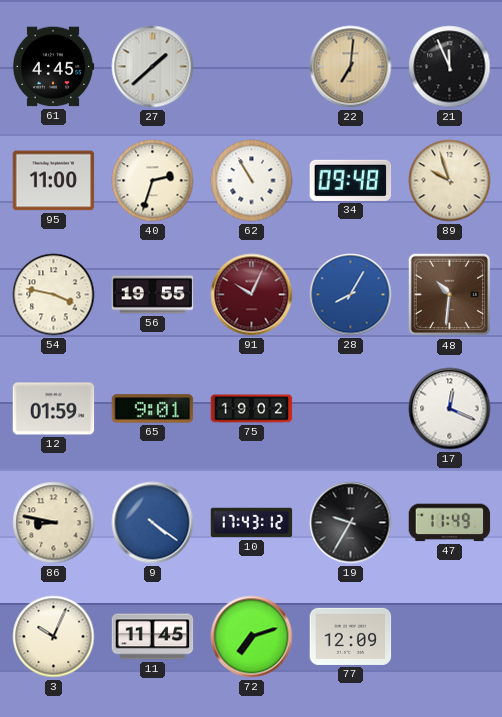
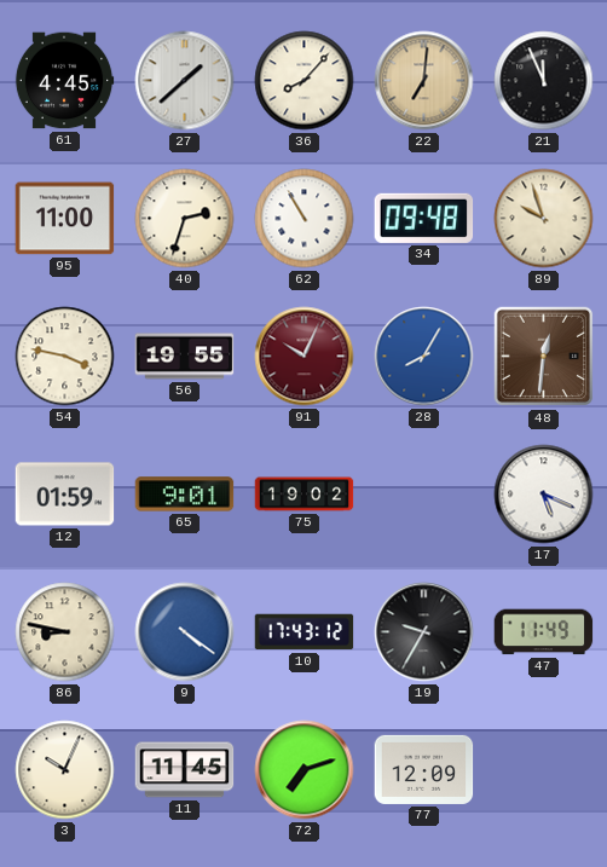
36: none -> 8:07
48: 10:31 -> 12:31
17: 12:19 -> 5:19
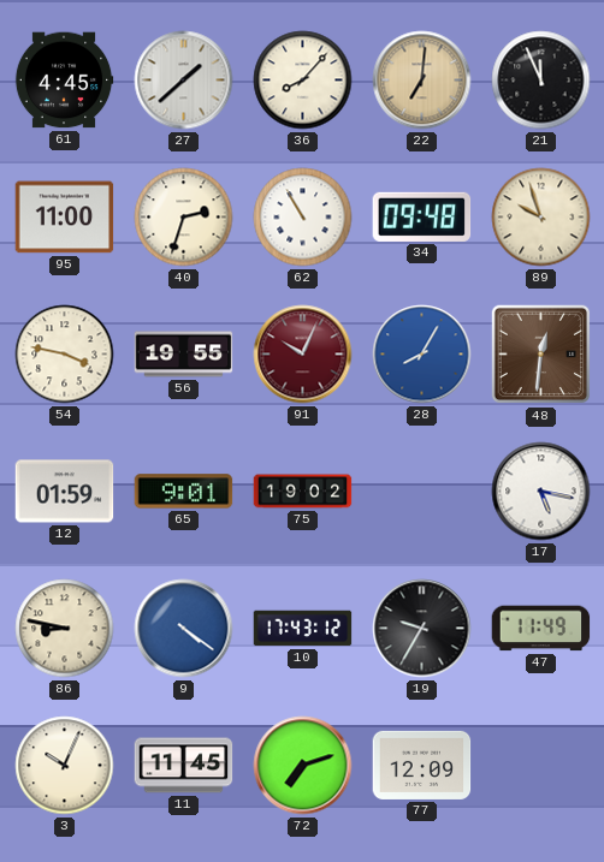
17: 5:19 -> 5:17
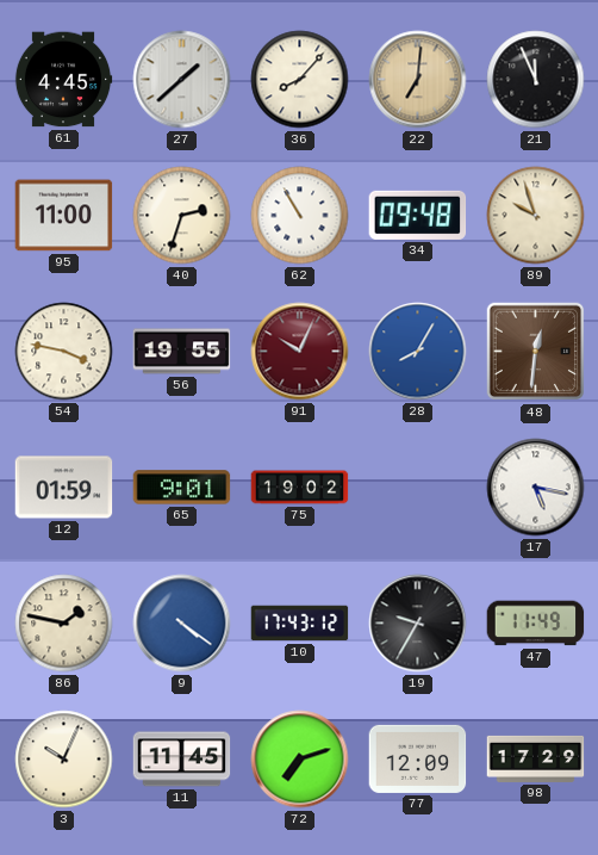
86: 8:47 -> 1:47
98: none -> 17:29
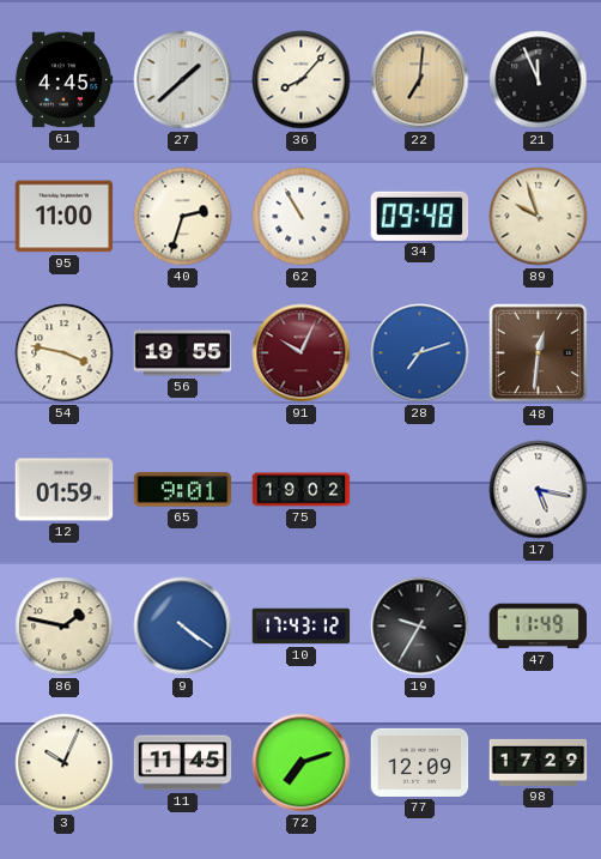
28: 8:05 -> 7:12
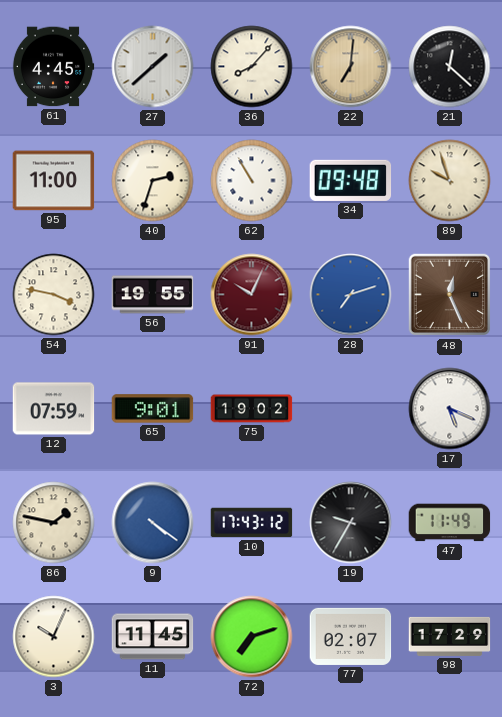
21: 11:56 -> 12:22
48: 12:31 -> 12:26
12: 01:59 -> 07:59
17: 5:17 -> 5:19
77: 12:09 -> 02:07
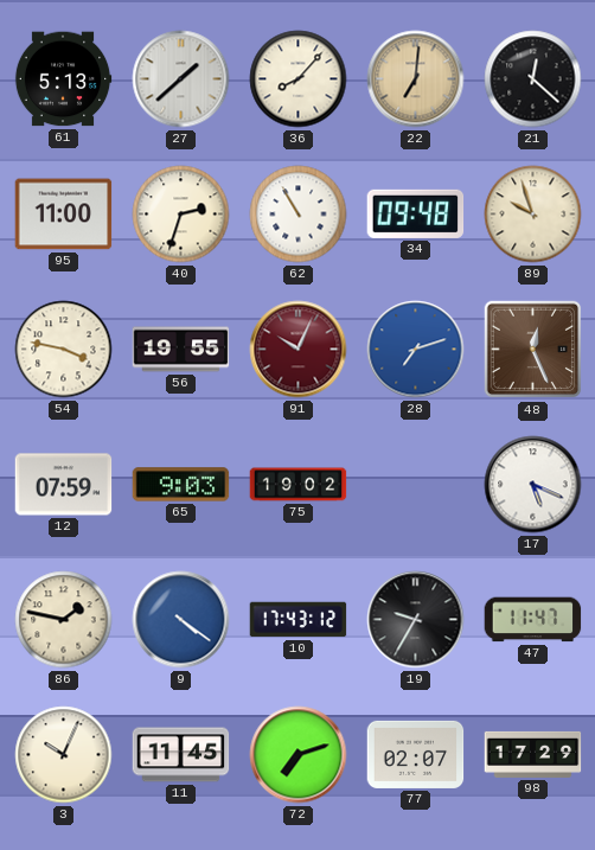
61: 4:45 -> 5:13
65: 9:01 -> 9:03
47: 11:49 -> 11:47
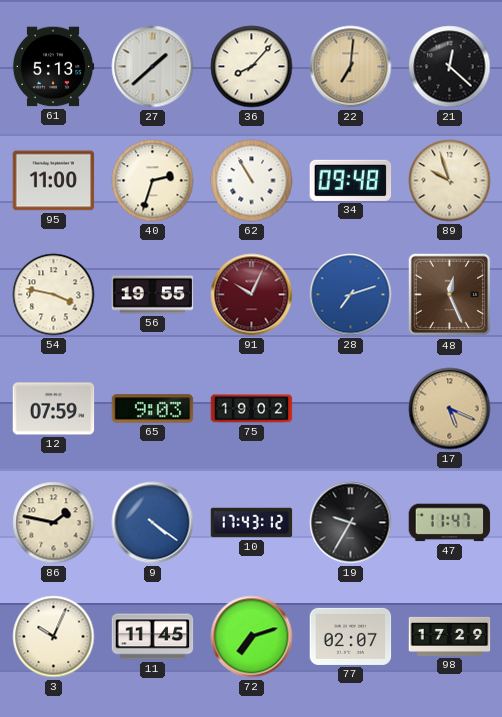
17 dial: white -> champagne
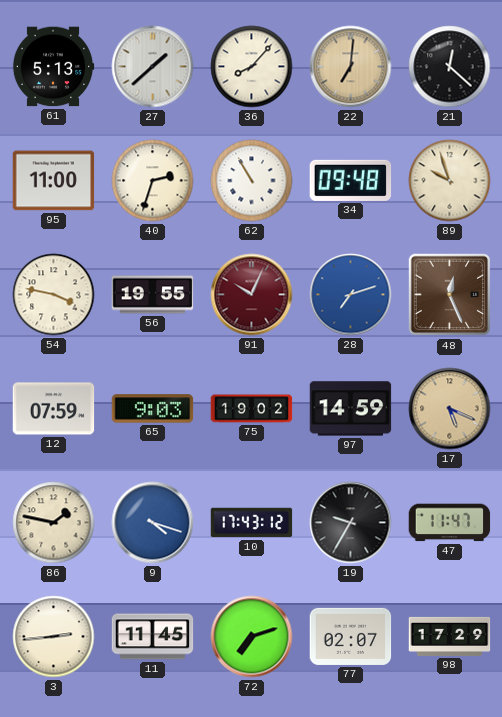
97: none -> 14:59
9: 4:21 -> 4:18
3: 10:04 -> 2:44
